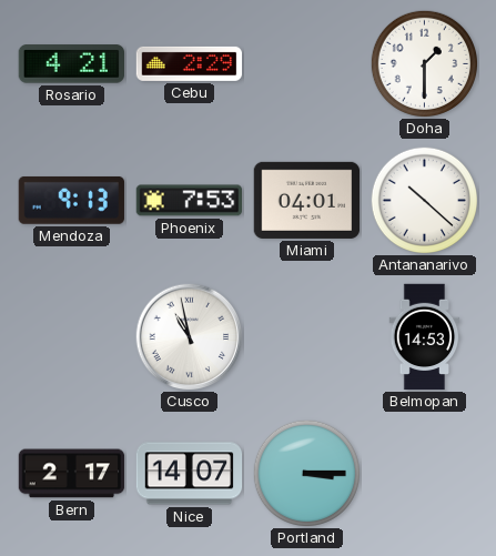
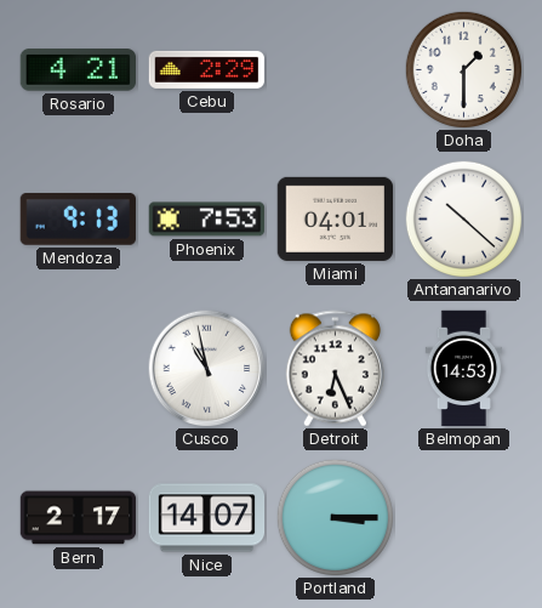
Detroit: none -> 6:26
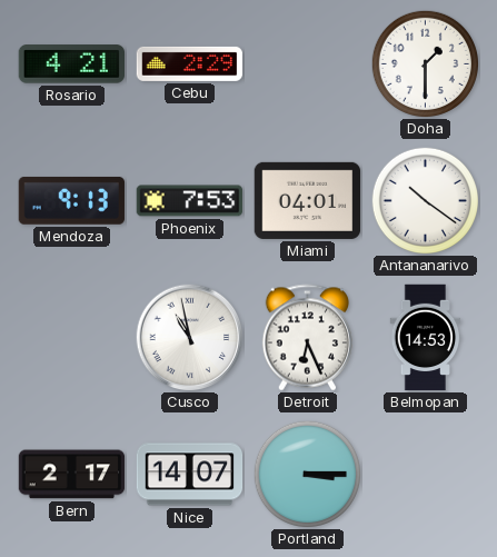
Antananarivo: 10:22 -> 10:21
